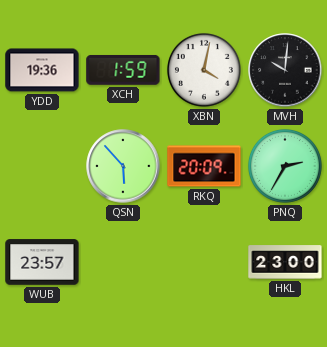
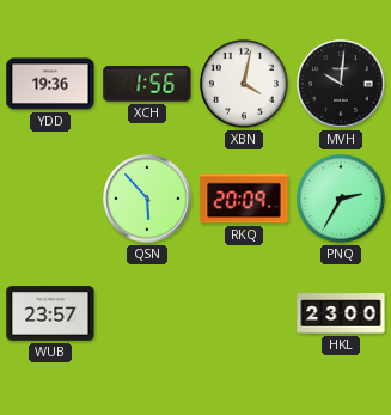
XCH: 1:59 -> 1:56
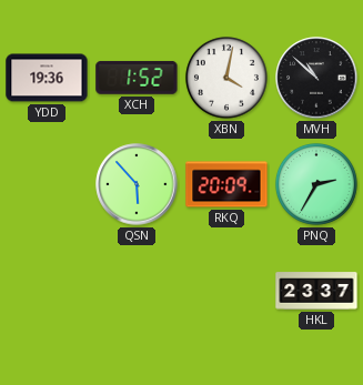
XCH: 1:56 -> 1:52
MVH: 10:01 -> 10:52
WUB: 23:57 -> none
HKL: 23:00 -> 23:37
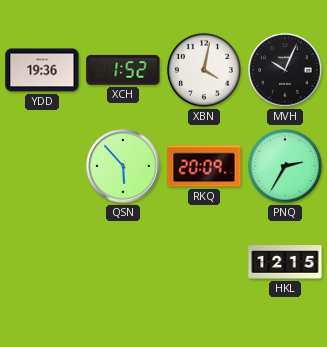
MVH: 10:52 -> 10:04
HKL: 23:37 -> 12:15
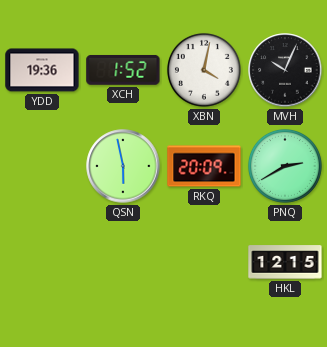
QSN: 5:53 -> 5:58
PNQ: 2:35 -> 2:40
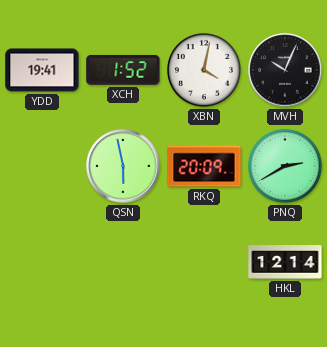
YDD: 19:36 -> 19:41
HKL: 12:15 -> 12:14
